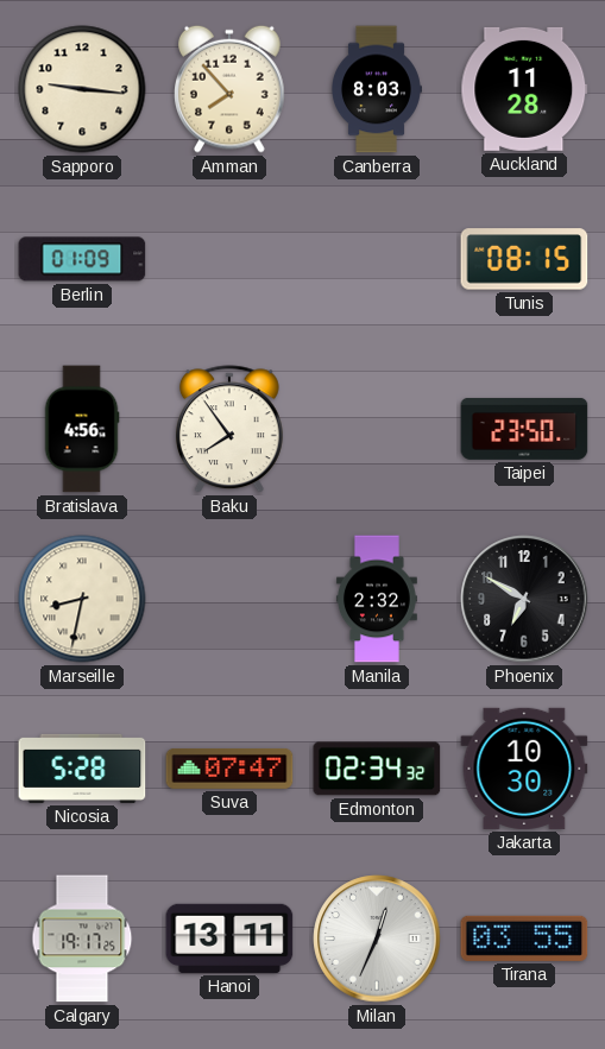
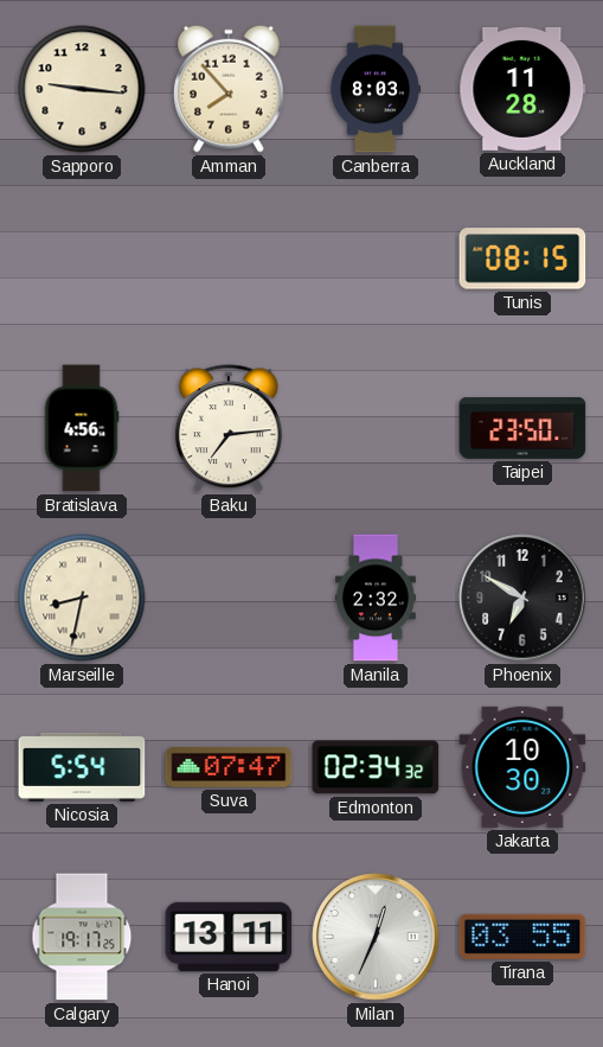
Berlin: 01:09 -> none
Baku: 7:54 -> 7:14
Nicosia: 5:28 -> 5:54
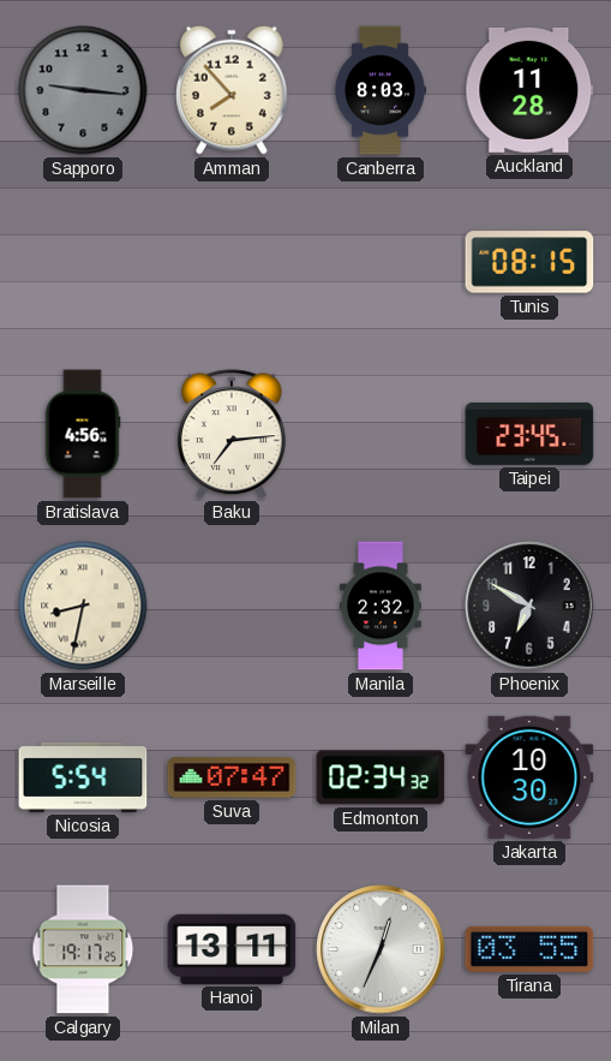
Sapporo dial: cream -> grey
Taipei: 23:50 -> 23:45
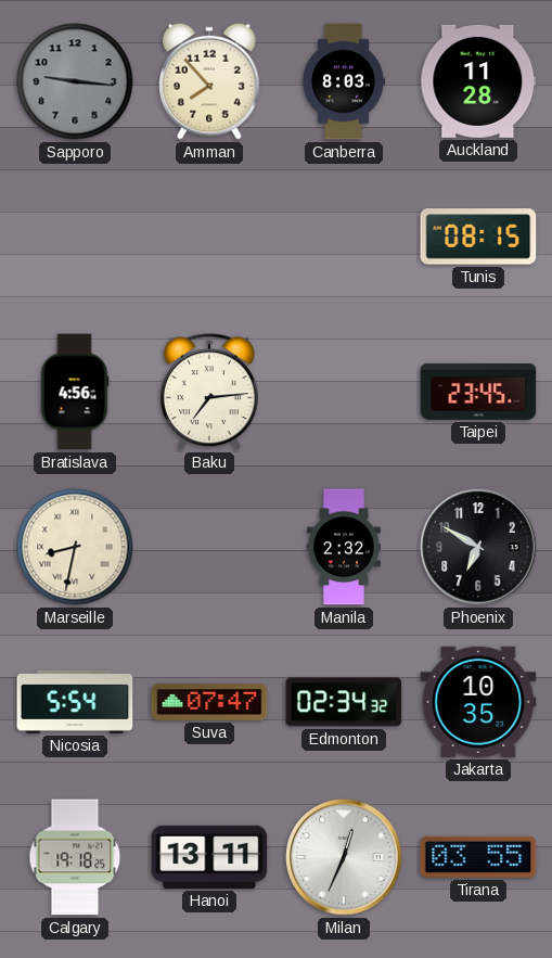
Jakarta: 10:30 -> 10:35
Calgary: 19:17 -> 19:18
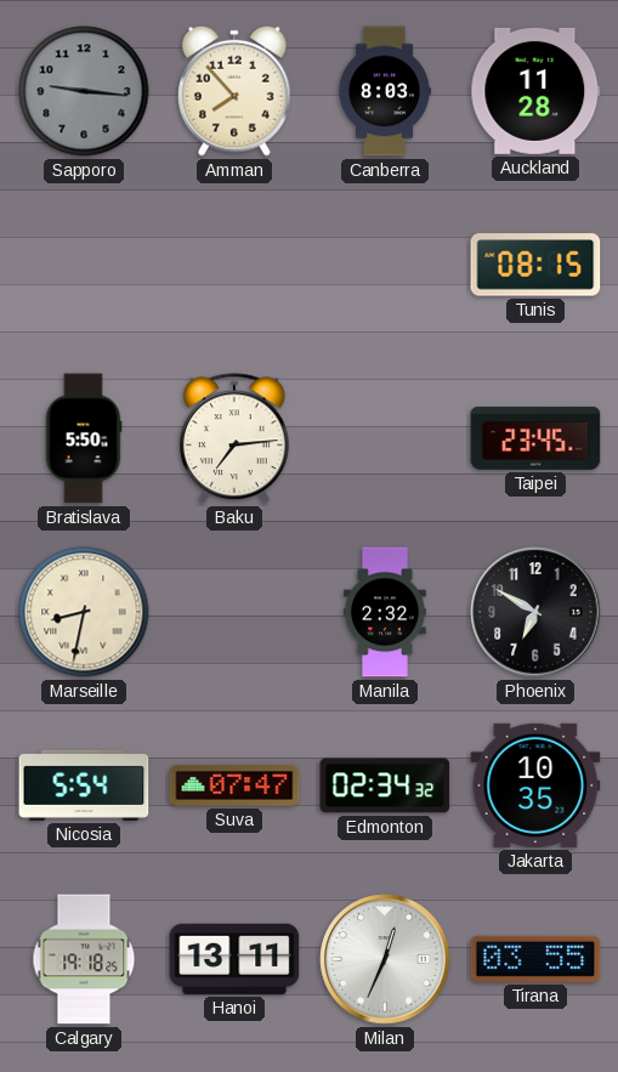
Bratislava: 4:56 -> 5:50
